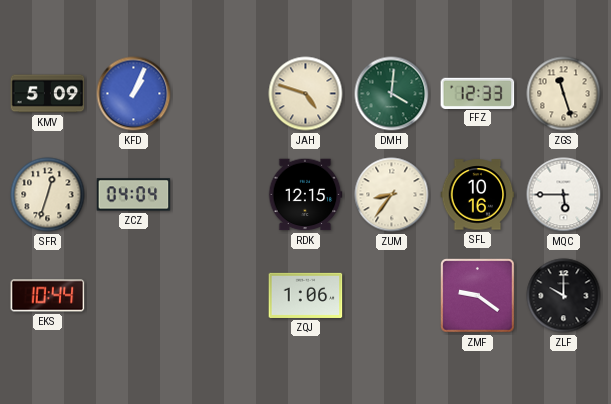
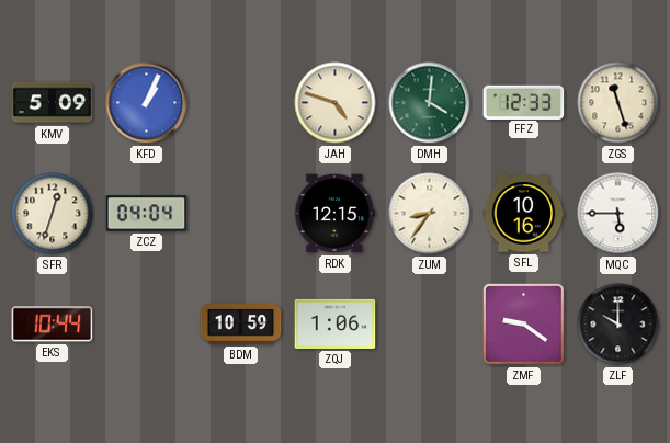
BDM: none -> 10:59
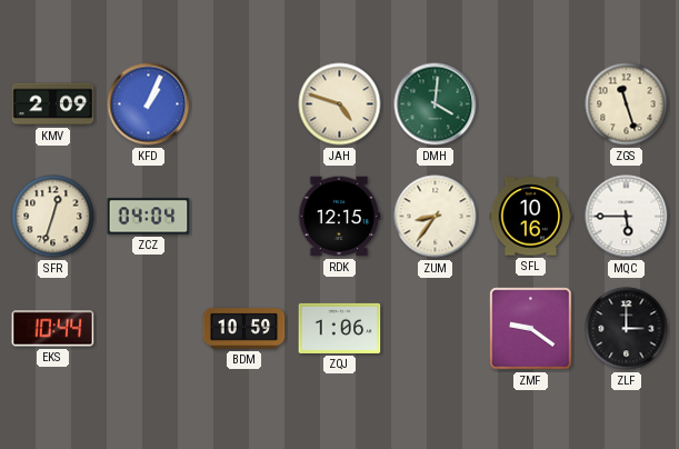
KMV: 5:09 -> 2:09
FFZ: 12:33 -> none
ZLF: 10:00 -> 3:00
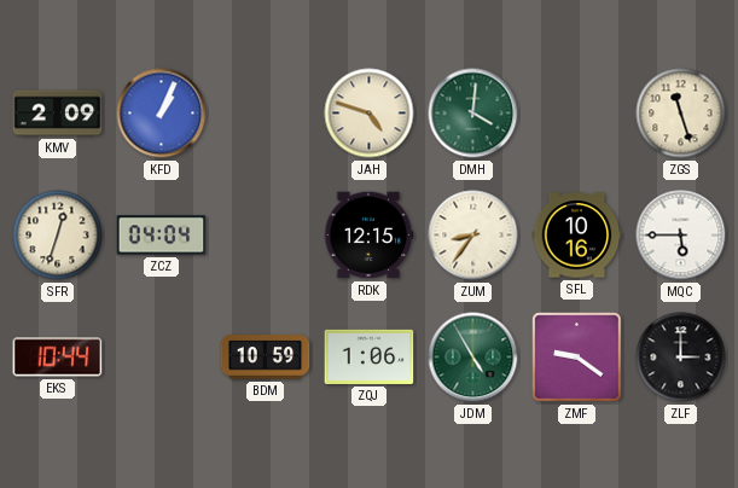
JDM: none -> 4:55
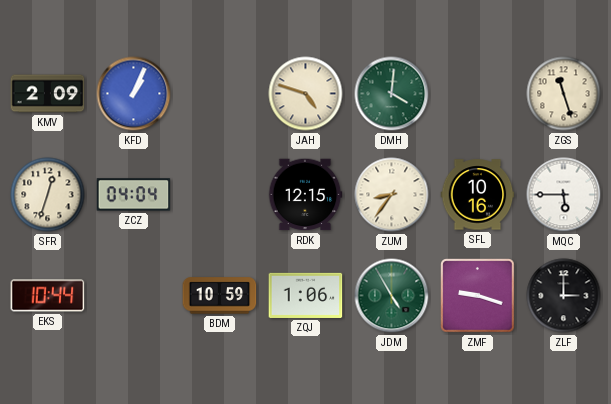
ZMF: 9:21 -> 9:18
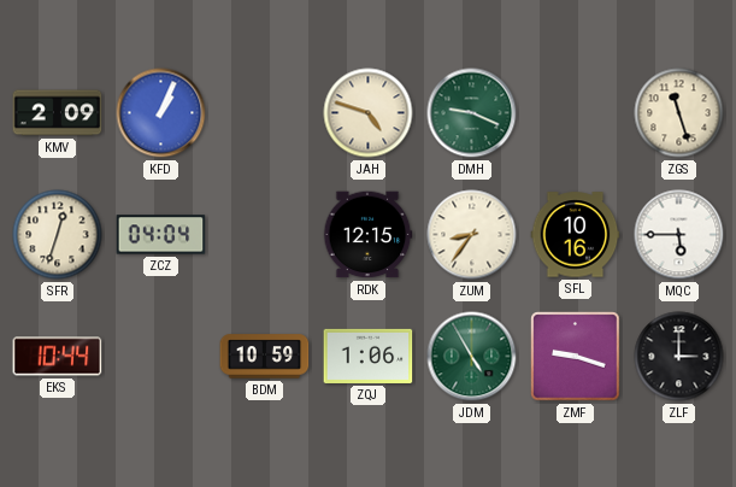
DMH: 4:01 -> 9:19
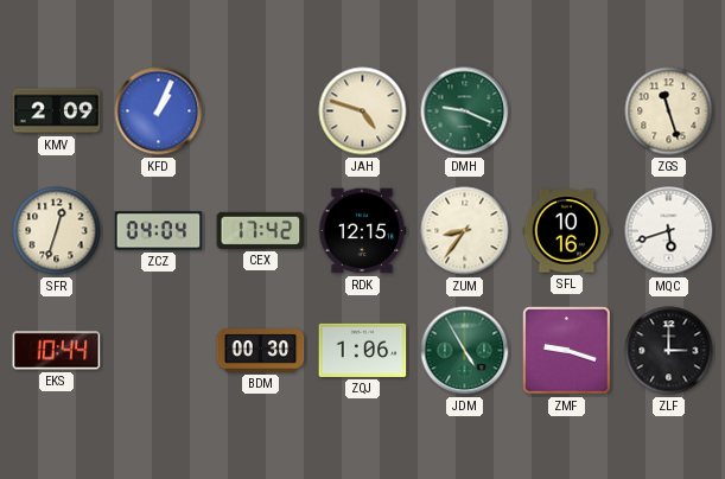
CEX: none -> 17:42
MQC: 5:45 -> 5:42
BDM: 10:59 -> 00:30
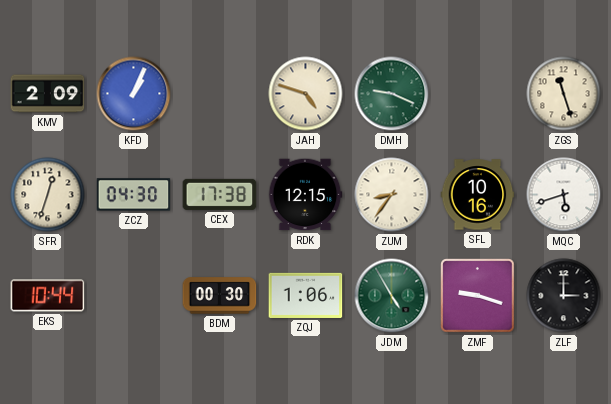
ZCZ: 04:04 -> 04:30
CEX: 17:42 -> 17:38
